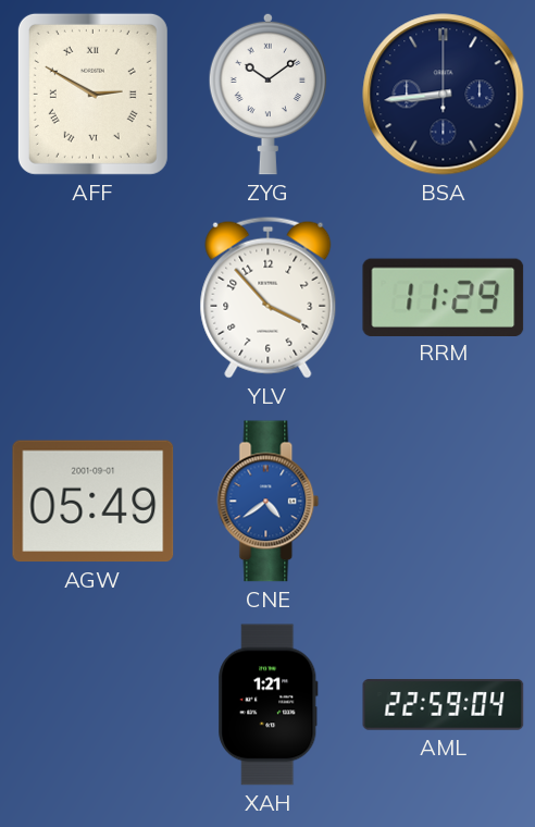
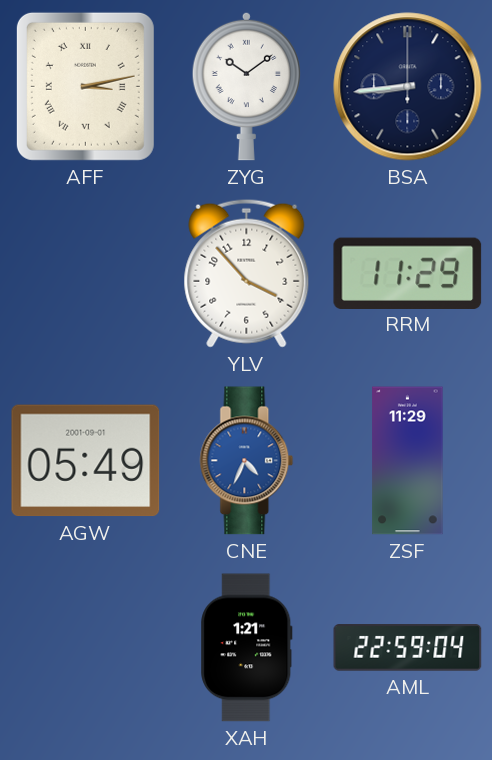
AFF: 2:50 -> 3:13
CNE: 4:39 -> 4:34
ZSF: none -> 11:29
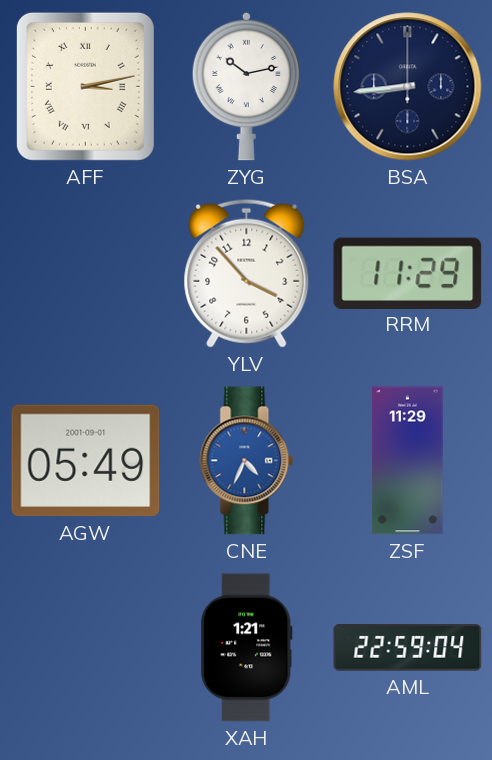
ZYG: 10:09 -> 10:13
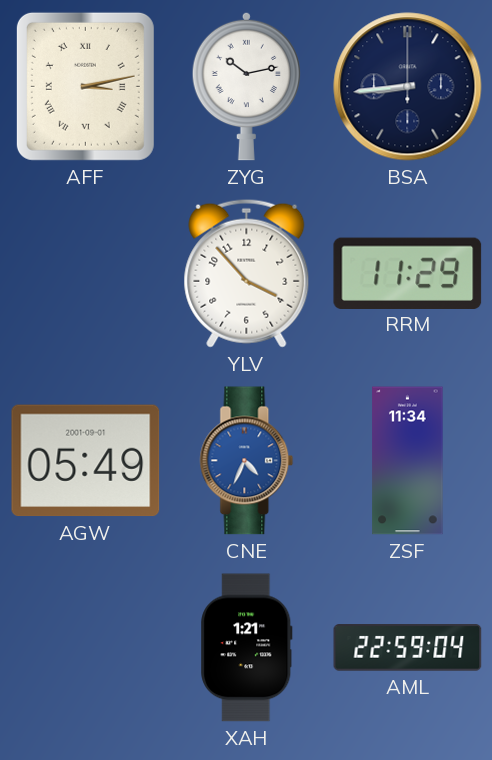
ZSF: 11:29 -> 11:34
